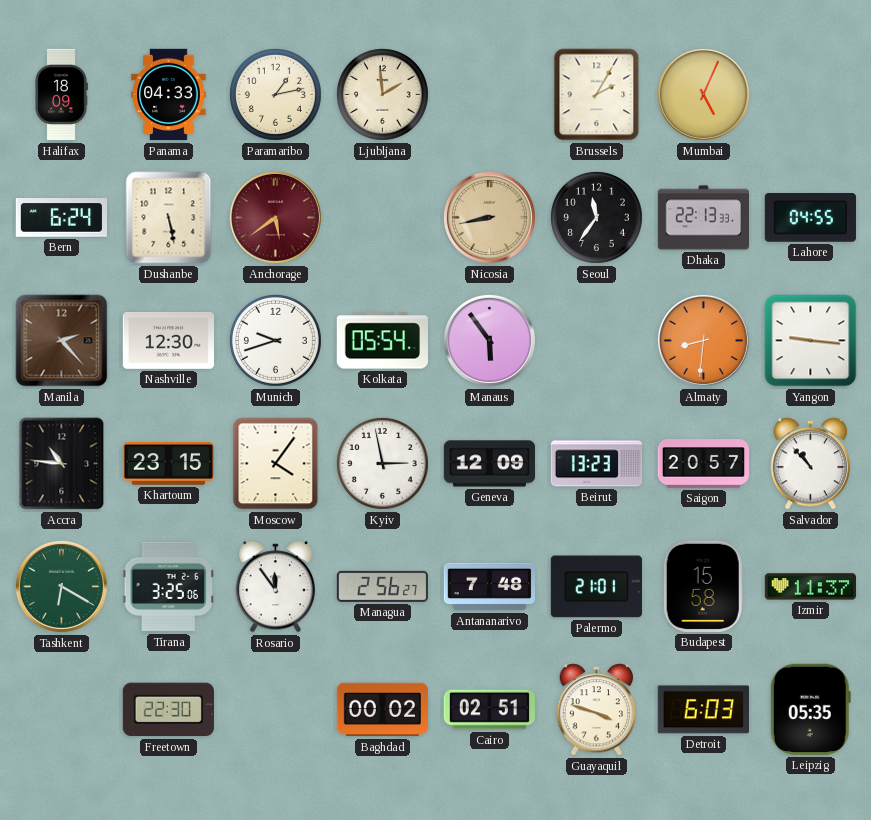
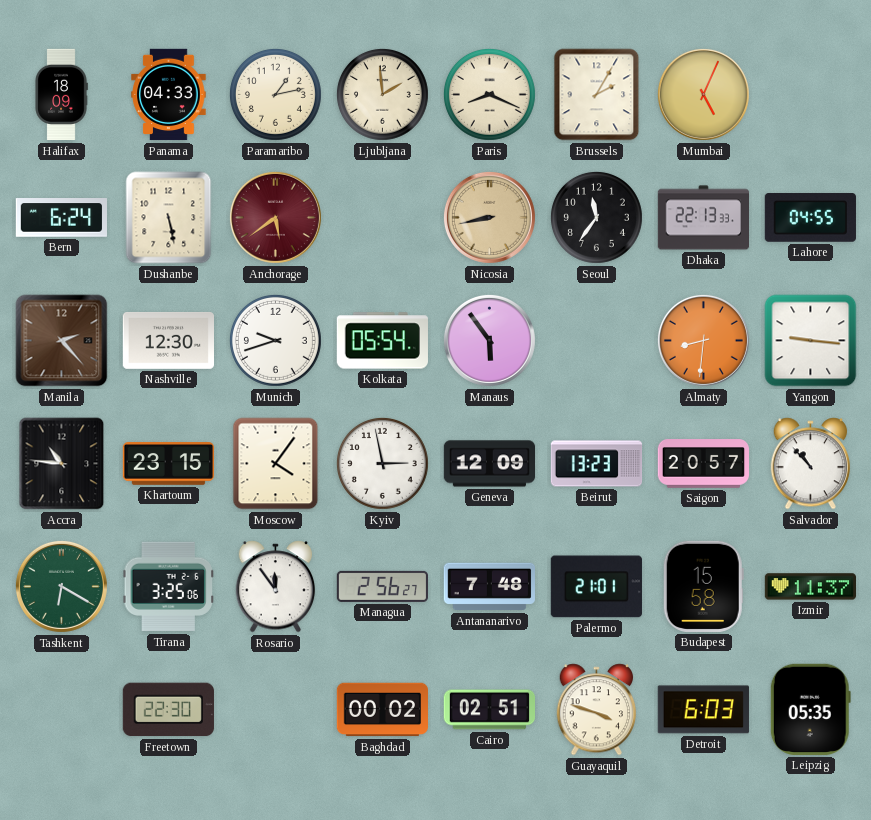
Paris: none -> 8:19
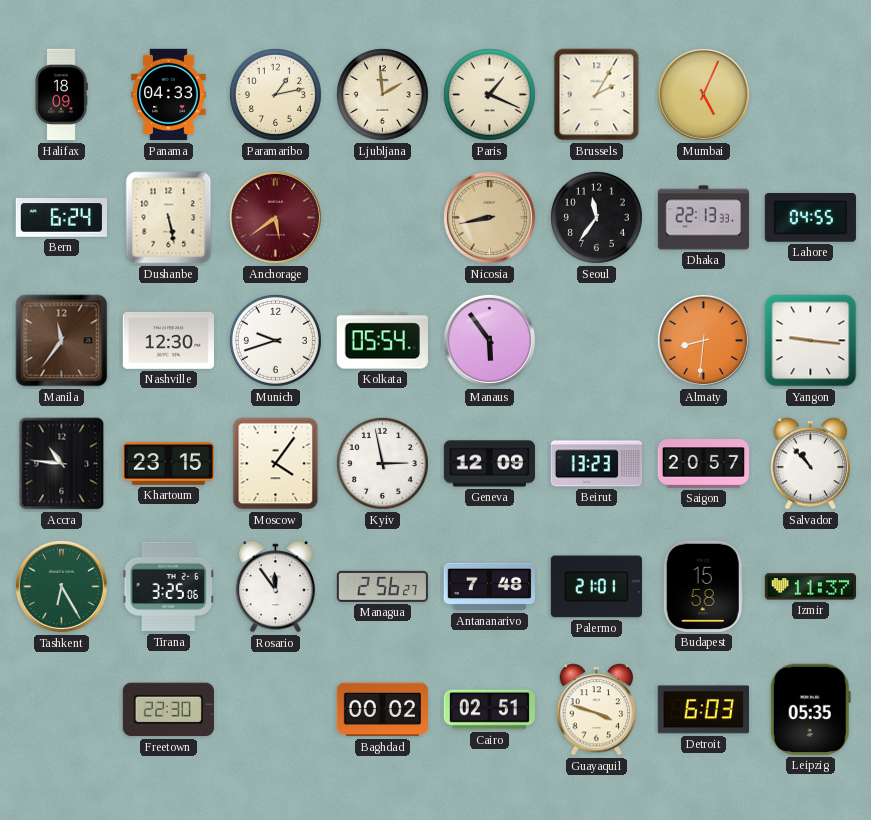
Paris: 8:19 -> 1:19
Manila: 2:23 -> 11:36
Tashkent: 6:20 -> 6:25
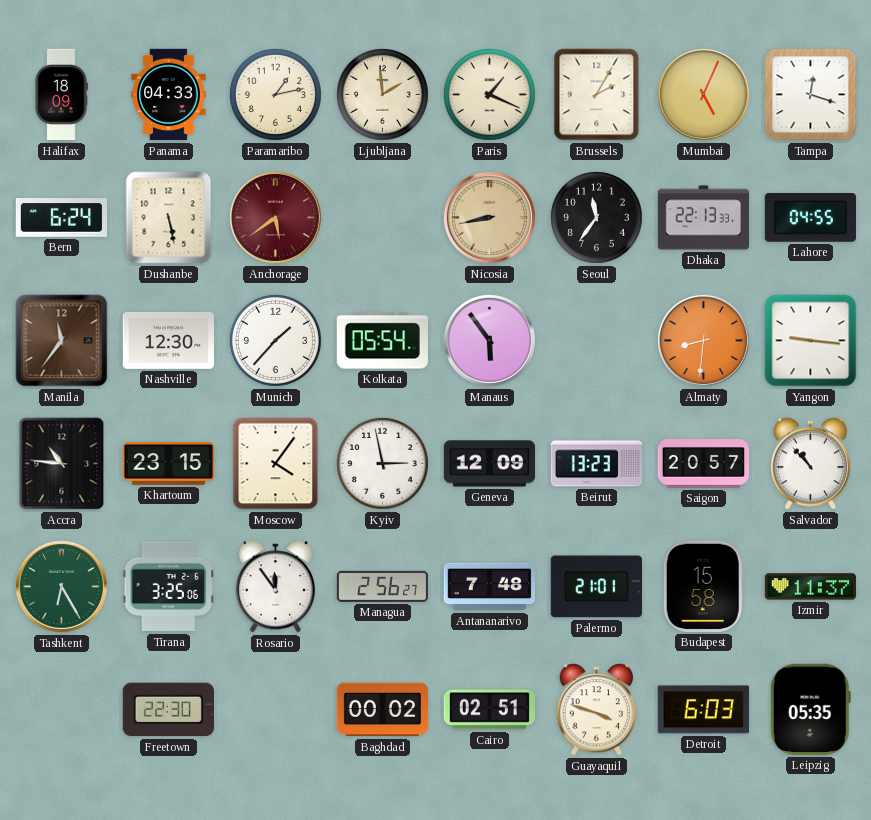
Tampa: none -> 12:18
Munich: 9:42 -> 1:37
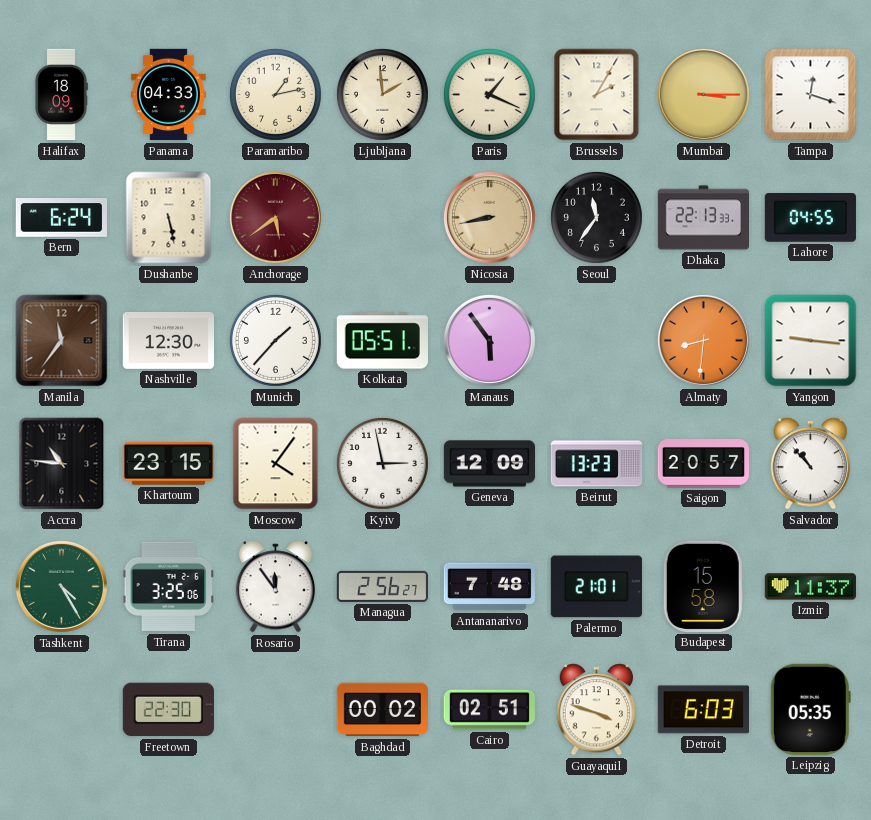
Mumbai: 5:04 -> 3:15
Kolkata: 05:54 -> 05:51
Tashkent: 6:25 -> 4:25
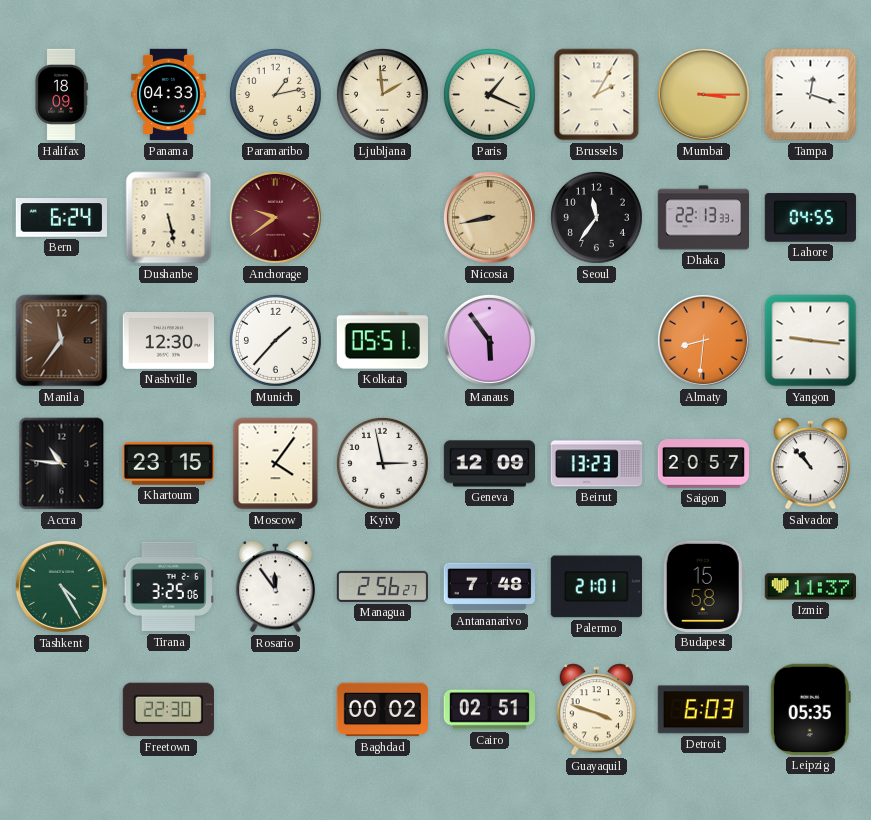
Anchorage: 5:39 -> 9:39
